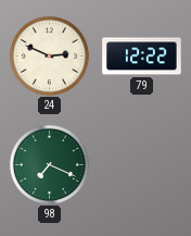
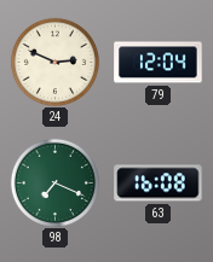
79: 12:22 -> 12:04
63: none -> 16:08
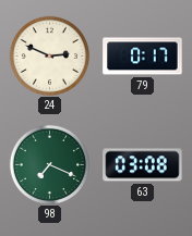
79: 12:04 -> 0:17
63: 16:08 -> 03:08
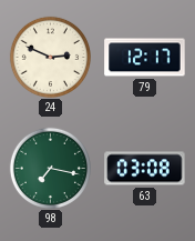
79: 0:17 -> 12:17
98: 7:19 -> 7:17
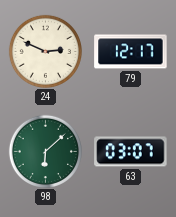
98: 7:17 -> 6:08
63: 03:08 -> 03:07
